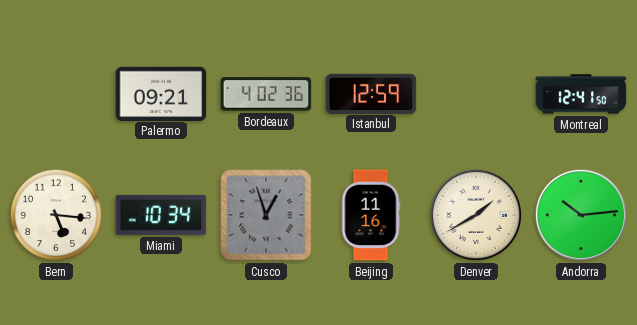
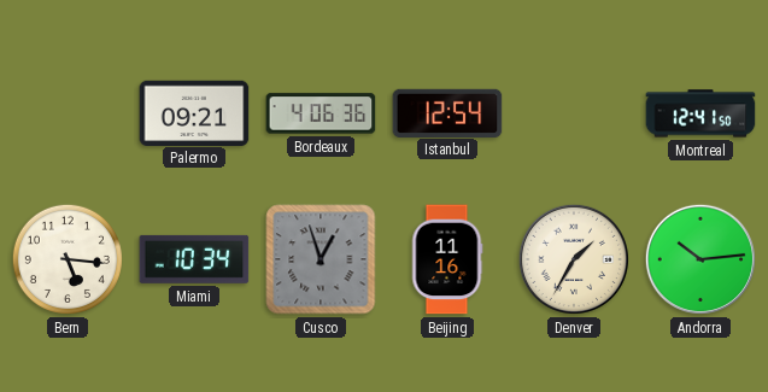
Bordeaux: 4:02 -> 4:06
Istanbul: 12:59 -> 12:54
Denver: 1:40 -> 1:35
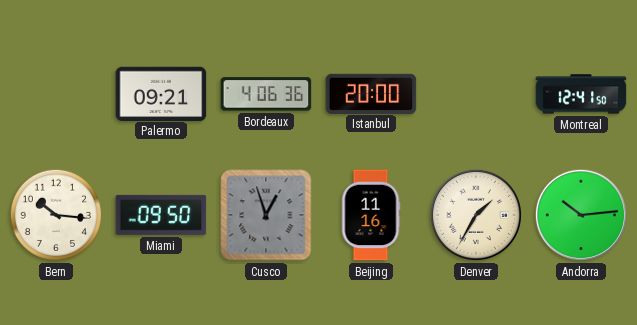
Istanbul: 12:54 -> 20:00
Bern: 5:16 -> 10:16
Miami: 10:34 -> 09:50
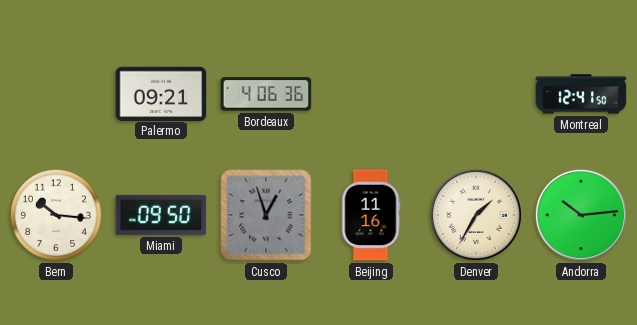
Istanbul: 20:00 -> none
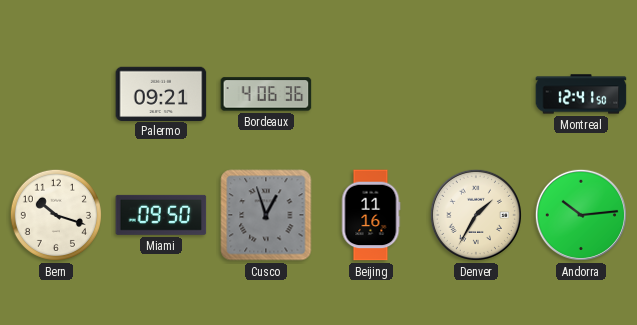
Bern: 10:16 -> 10:18
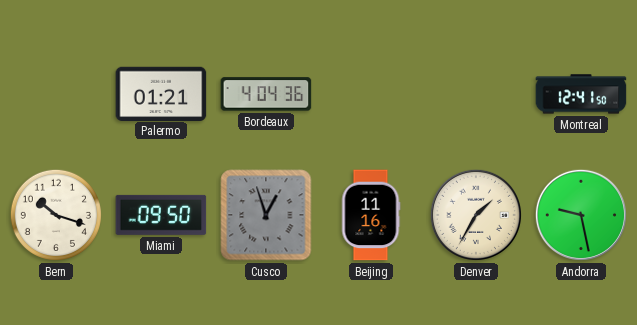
Palermo: 09:21 -> 01:21
Bordeaux: 4:06 -> 4:04
Andorra: 10:14 -> 9:28
